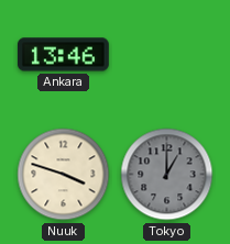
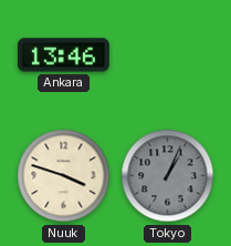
Tokyo: 1:00 -> 1:04
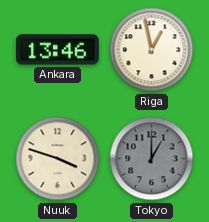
Riga: none -> 12:58
Tokyo: 1:04 -> 1:00
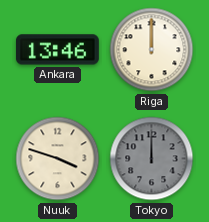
Riga: 12:58 -> 12:00
Tokyo: 1:00 -> 12:00
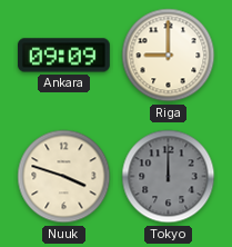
Ankara: 13:46 -> 09:09
Riga: 12:00 -> 9:00
